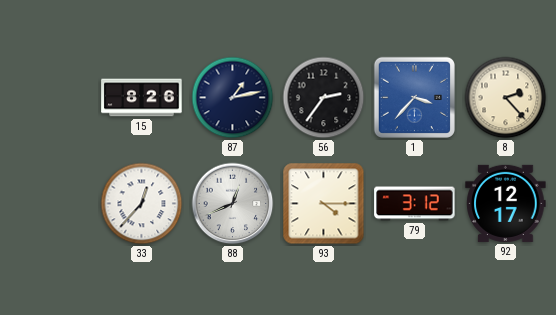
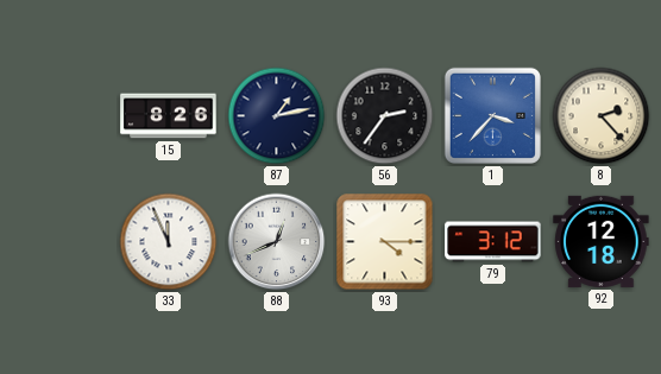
33: 12:37 -> 11:56
92: 12:17 -> 12:18
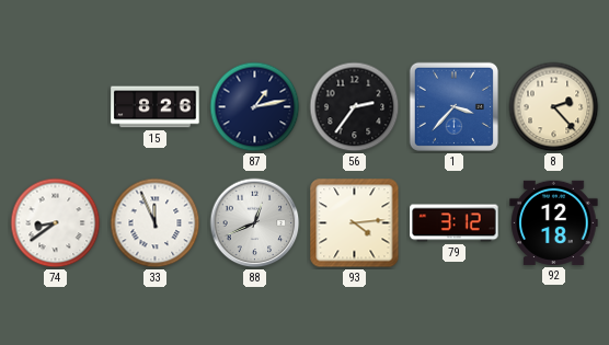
74: none -> 8:39
93: 4:15 -> 4:14
